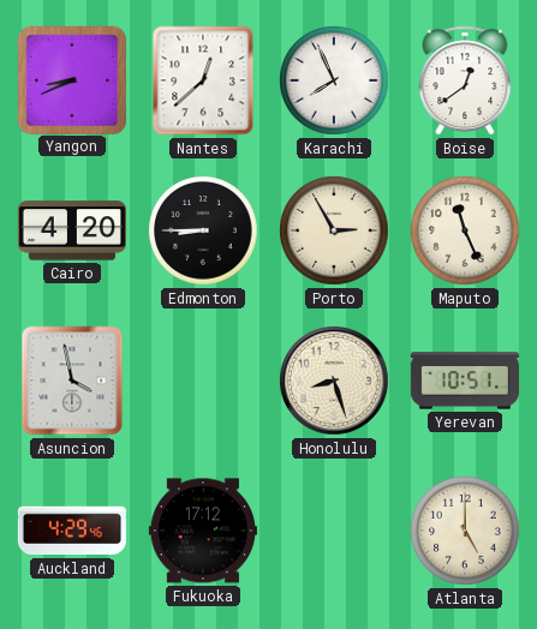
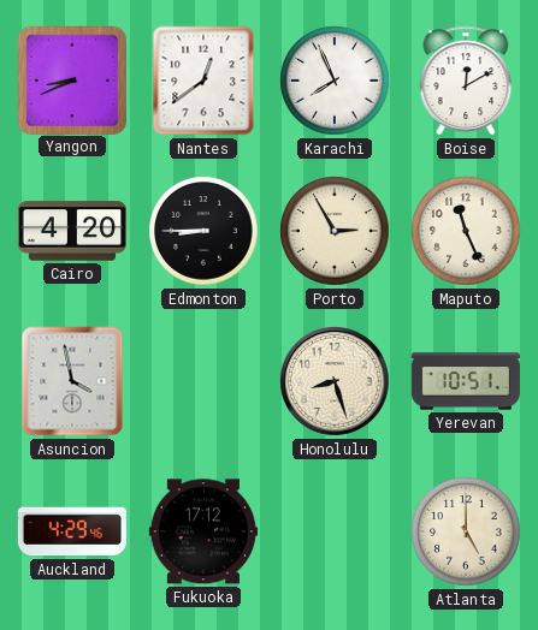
Nantes: 12:38 -> 12:39
Boise: 12:39 -> 12:10
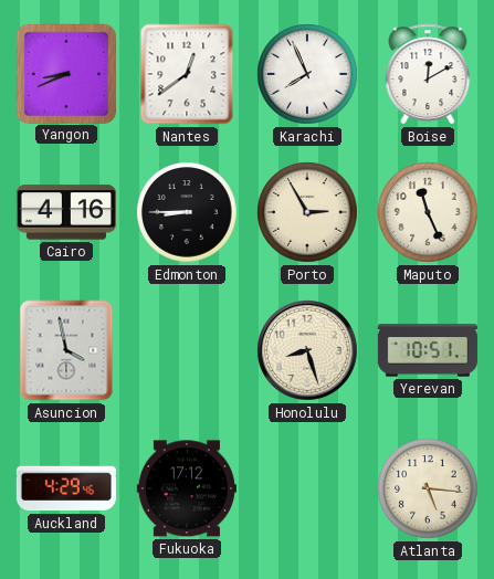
Cairo: 4:20 -> 4:16
Atlanta: 5:00 -> 5:16
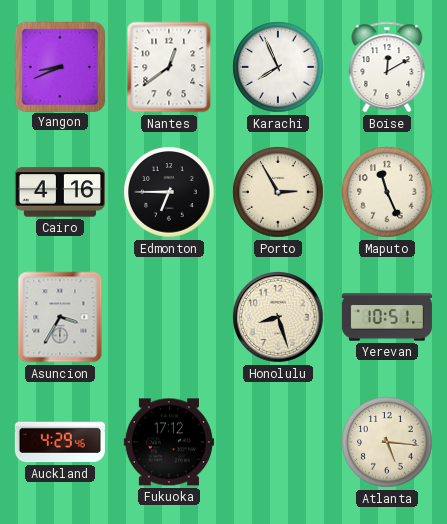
Edmonton: 8:45 -> 6:45
Asuncion: 3:58 -> 3:35
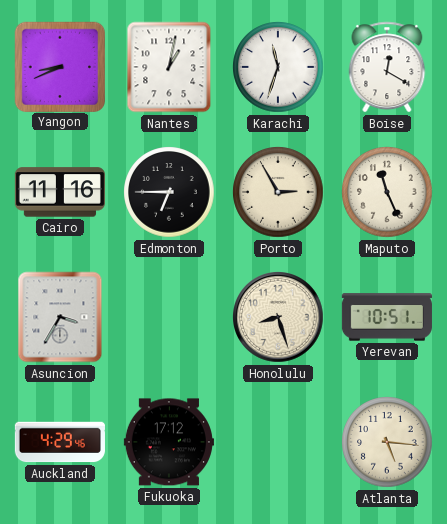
Nantes: 12:39 -> 1:02
Karachi: 7:56 -> 11:33
Boise: 12:10 -> 12:20
Cairo: 4:16 -> 11:16
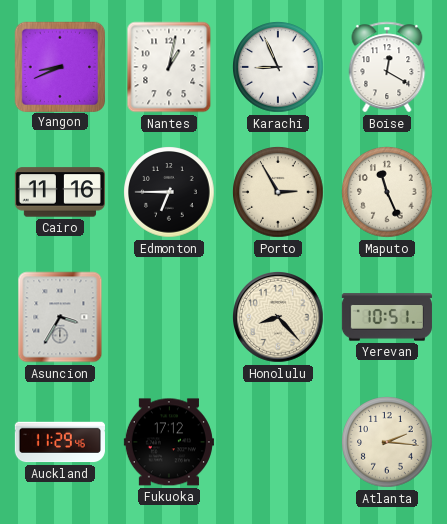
Karachi: 11:33 -> 8:56
Honolulu: 8:27 -> 8:23
Auckland: 4:29 -> 11:29
Atlanta: 5:16 -> 2:16
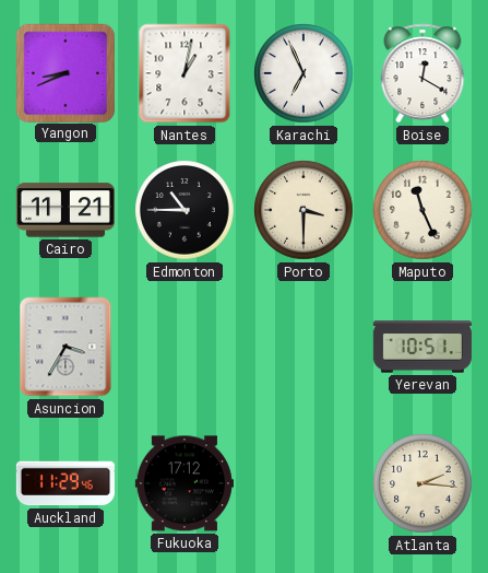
Karachi: 8:56 -> 6:56
Cairo: 11:16 -> 11:21
Edmonton: 6:45 -> 10:45
Porto: 2:55 -> 3:30
Honolulu: 8:23 -> none
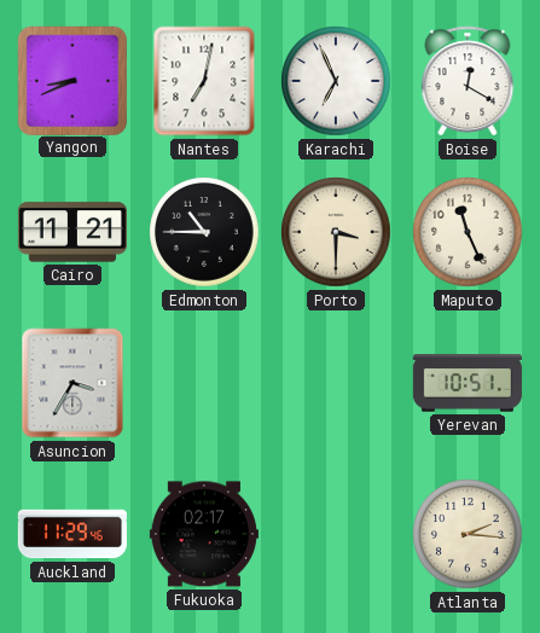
Nantes: 1:02 -> 7:02
Fukuoka: 17:12 -> 02:17
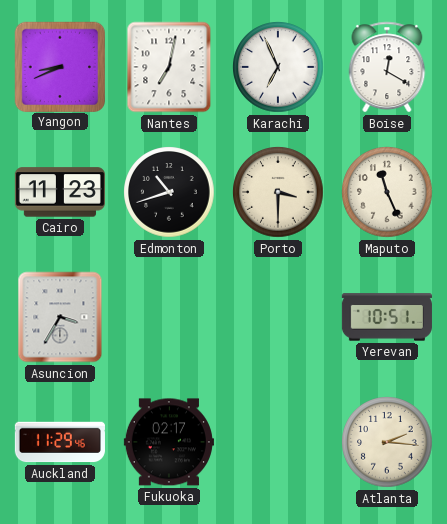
Cairo: 11:21 -> 11:23
Edmonton: 10:45 -> 10:42
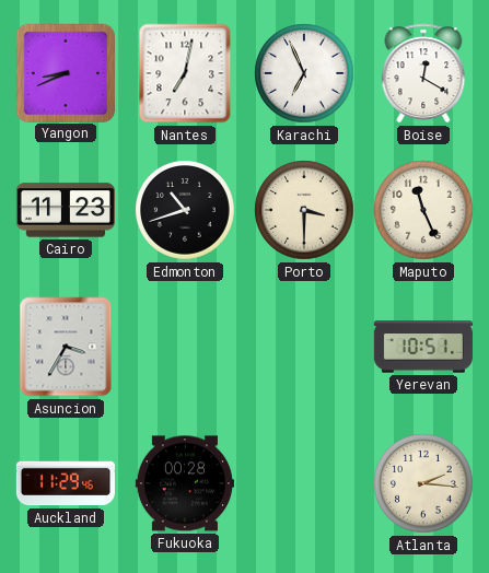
Fukuoka: 02:17 -> 00:28
